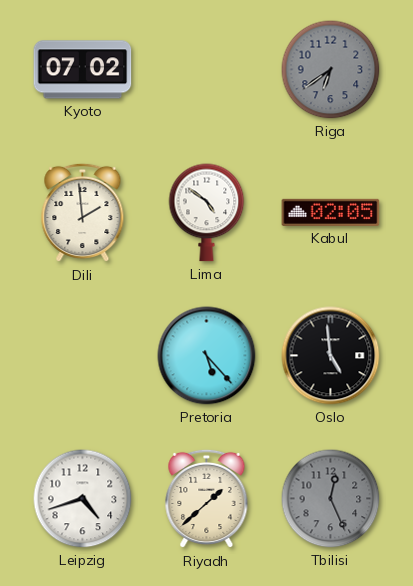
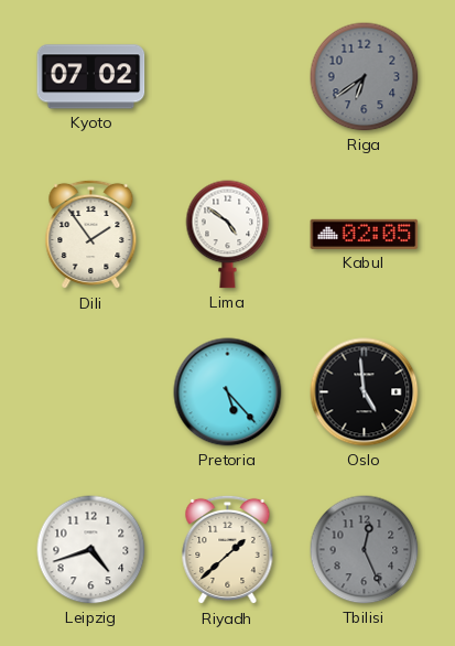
Dili: 1:59 -> 1:54
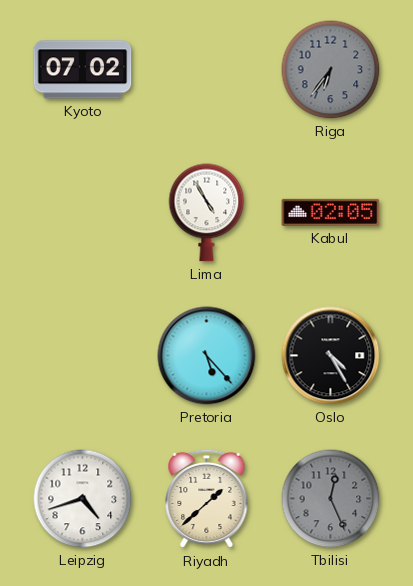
Riga: 6:39 -> 6:36
Dili: 1:54 -> none
Lima: 4:51 -> 4:55
Oslo: 4:59 -> 4:25
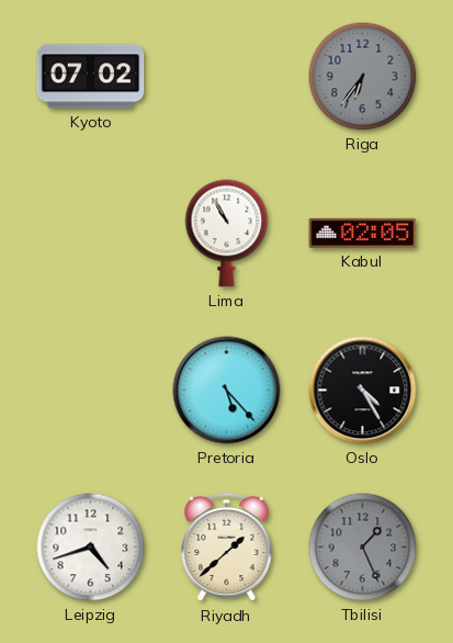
Lima: 4:55 -> 10:55
Tbilisi: 12:26 -> 1:26
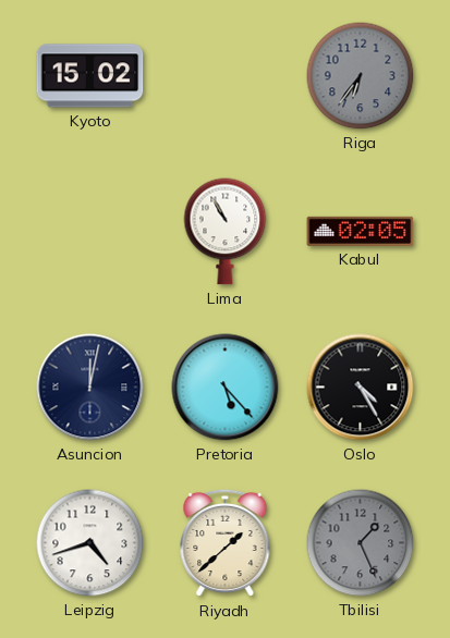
Kyoto: 07:02 -> 15:02
Asuncion: none -> 12:02
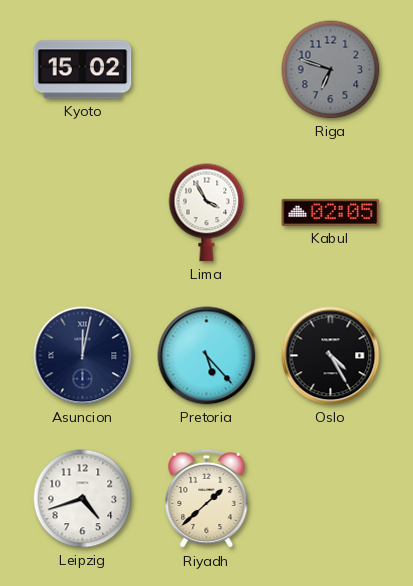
Riga: 6:36 -> 6:48
Lima: 10:55 -> 3:55
Tbilisi: 1:26 -> none
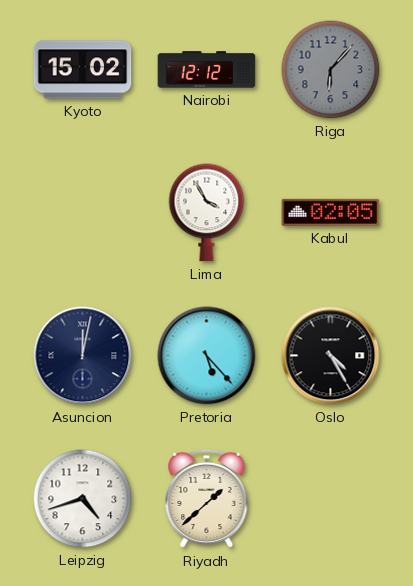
Nairobi: none -> 12:12
Riga: 6:48 -> 6:07
